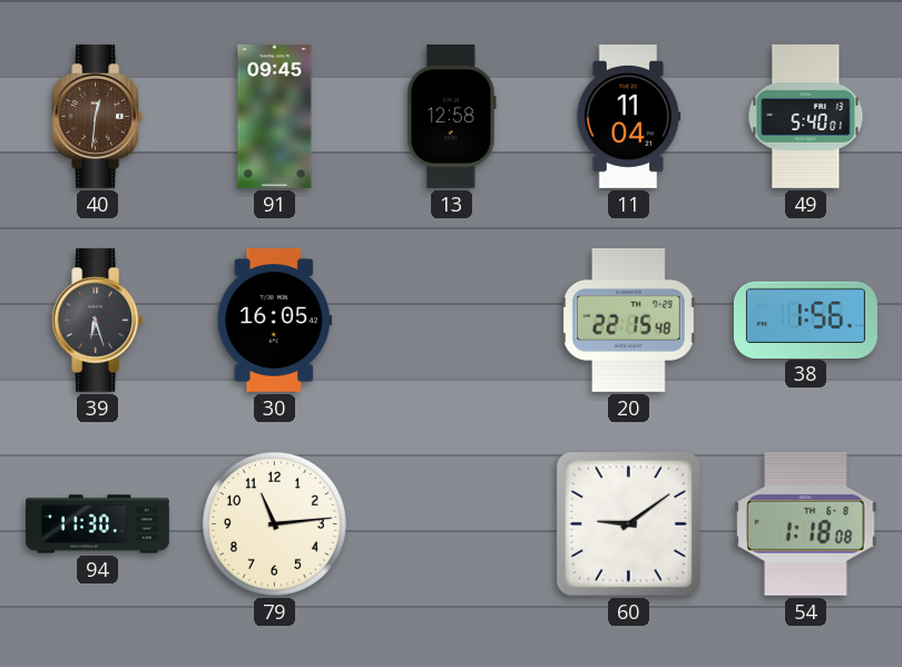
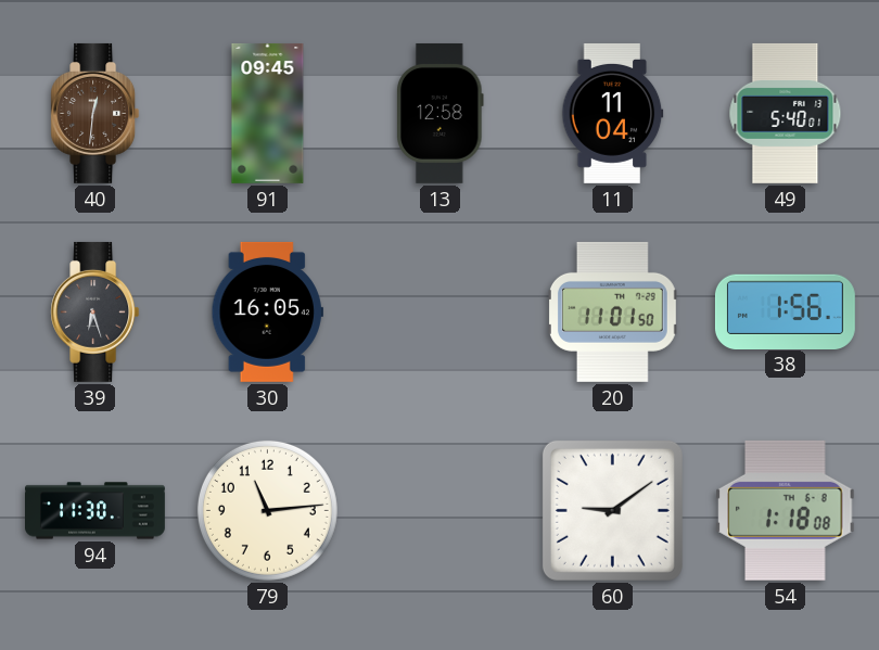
20: 22:15 -> 11:01
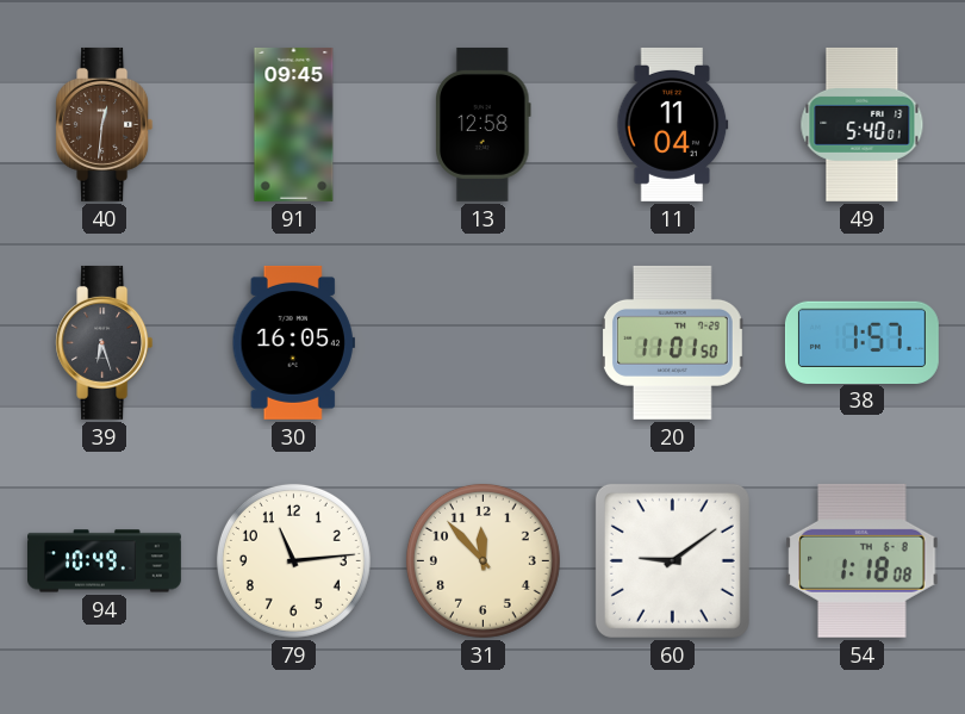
38: 1:56 -> 1:57
94: 11:30 -> 10:49
31: none -> 11:53
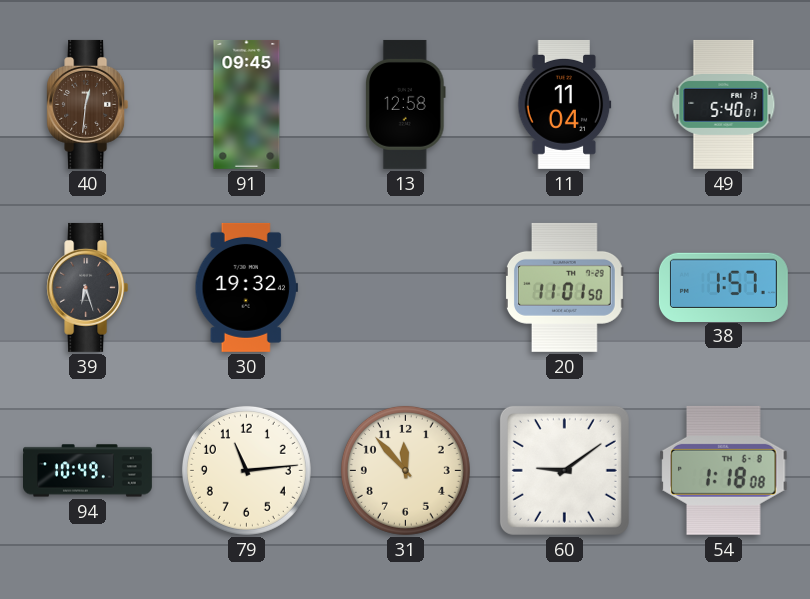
30: 16:05 -> 19:32
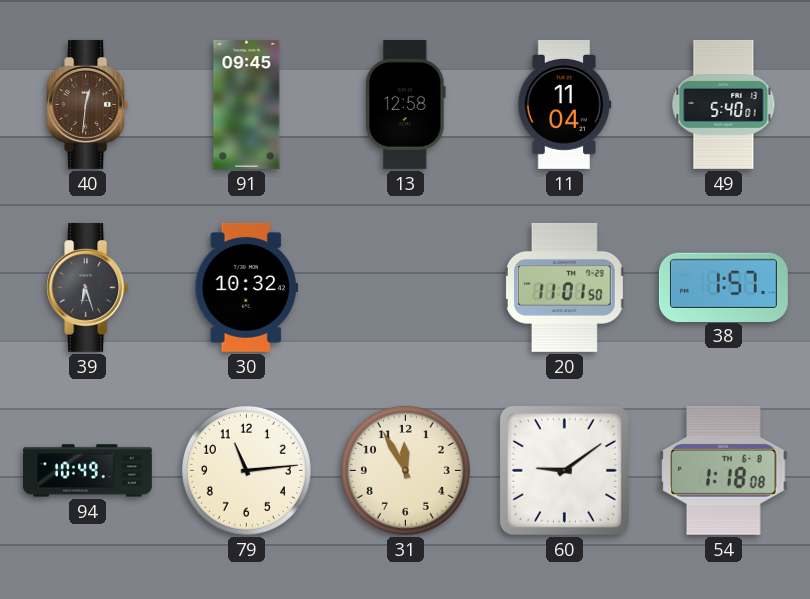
30: 19:32 -> 10:32
31: 11:53 -> 11:55
